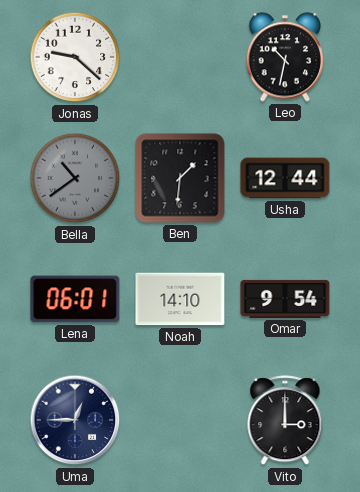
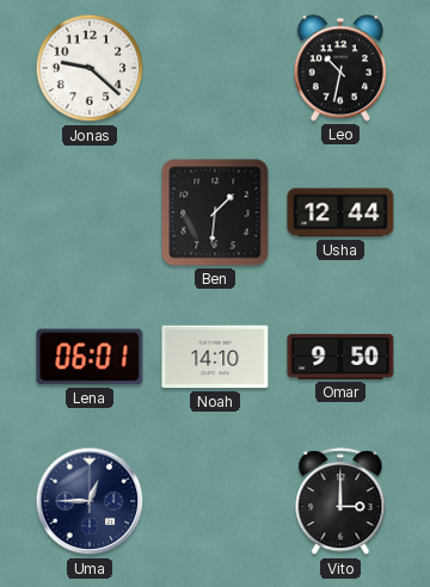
Bella: 10:39 -> none
Omar: 9:54 -> 9:50
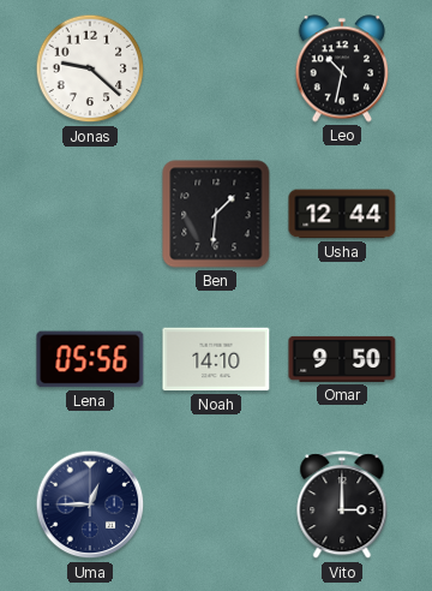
Lena: 06:01 -> 05:56
